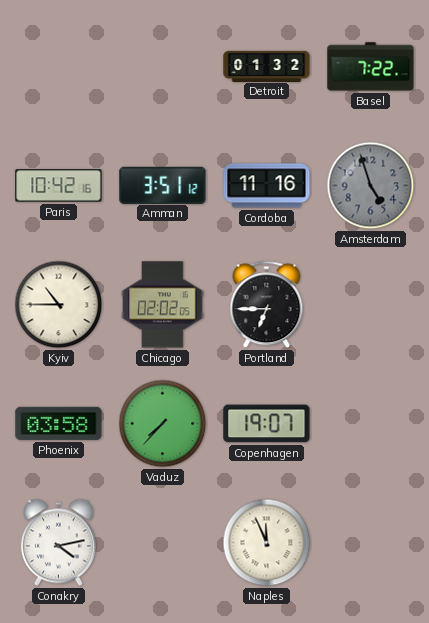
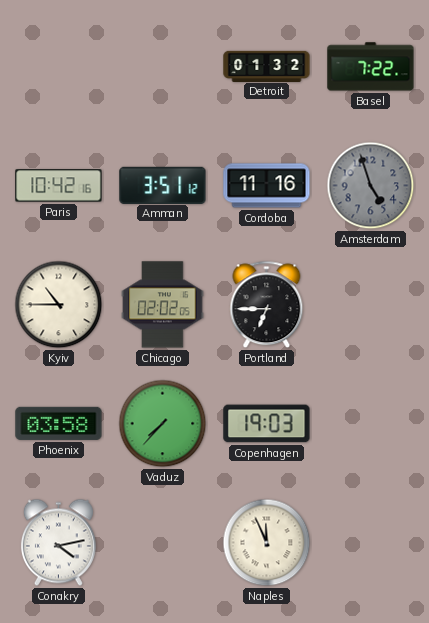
Copenhagen: 19:07 -> 19:03
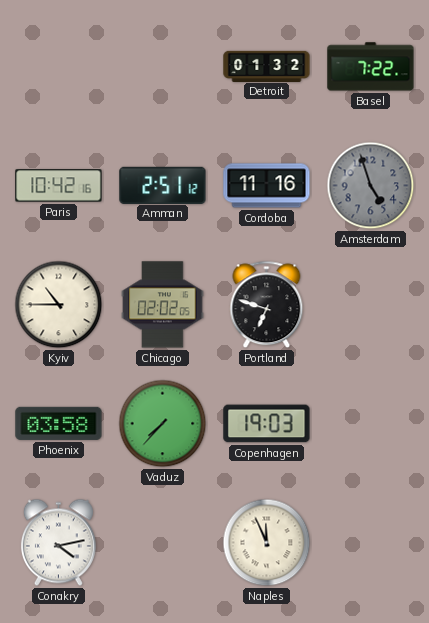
Amman: 3:51 -> 2:51
Portland: 6:45 -> 6:48
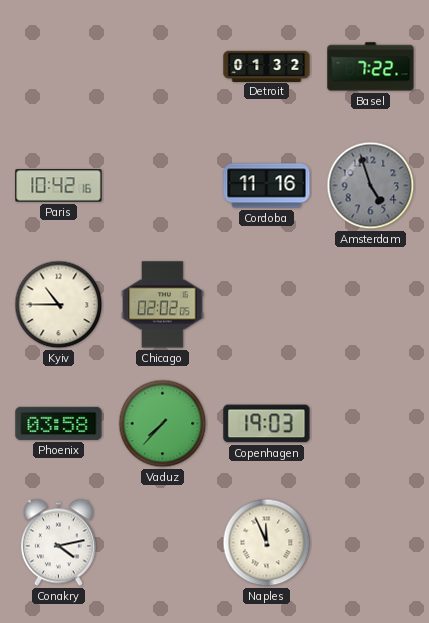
Amman: 2:51 -> none
Portland: 6:48 -> none
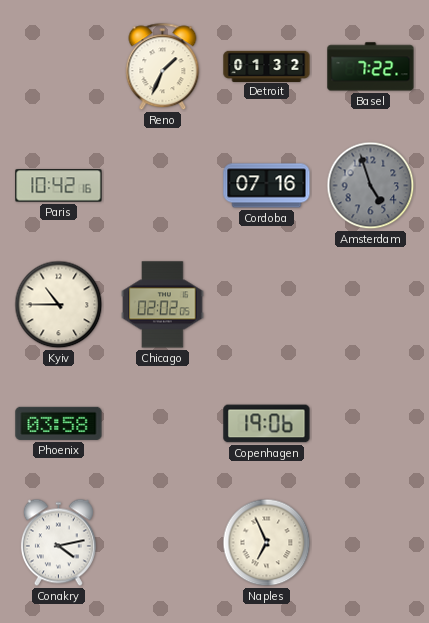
Reno: none -> 1:34
Cordoba: 11:16 -> 07:16
Vaduz: 7:37 -> none
Copenhagen: 19:03 -> 19:06
Naples: 11:56 -> 6:56
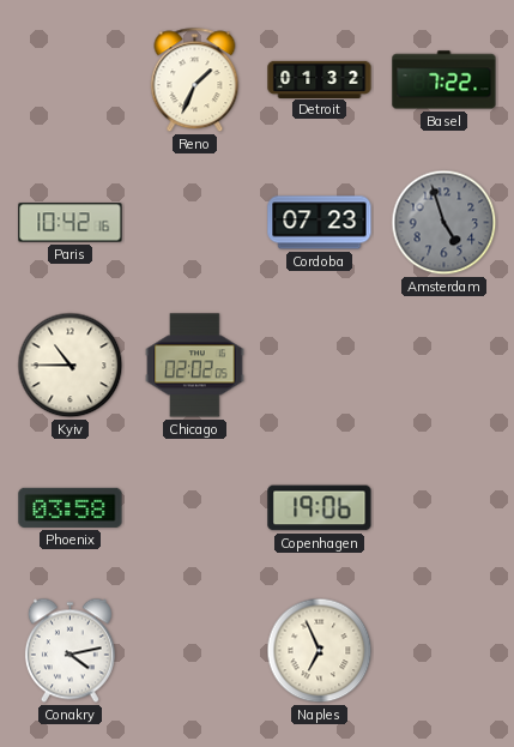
Cordoba: 07:16 -> 07:23
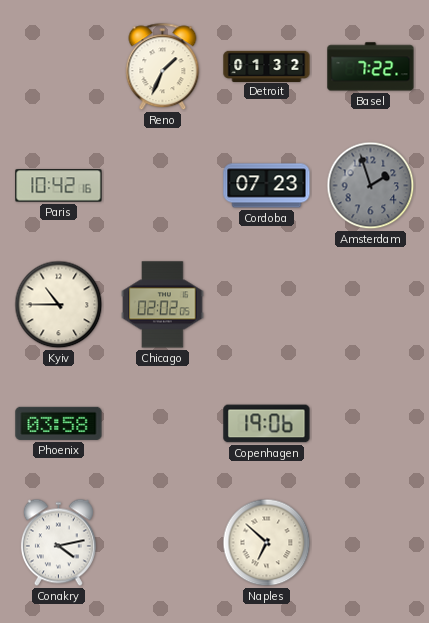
Amsterdam: 4:57 -> 1:57
Naples: 6:56 -> 6:52
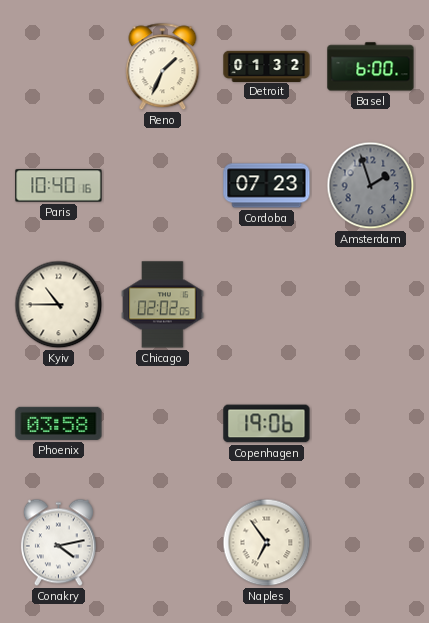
Basel: 7:22 -> 6:00
Paris: 10:42 -> 10:40
Naples: 6:52 -> 6:54
